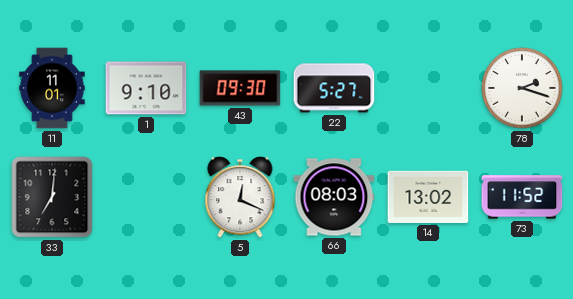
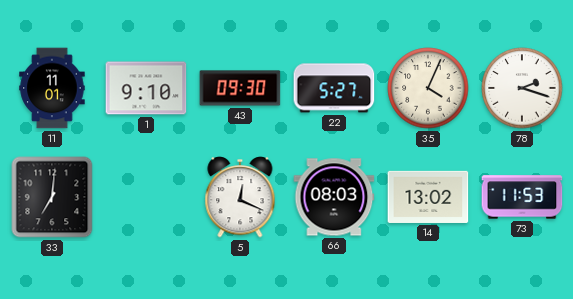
35: none -> 4:04
73: 11:52 -> 11:53
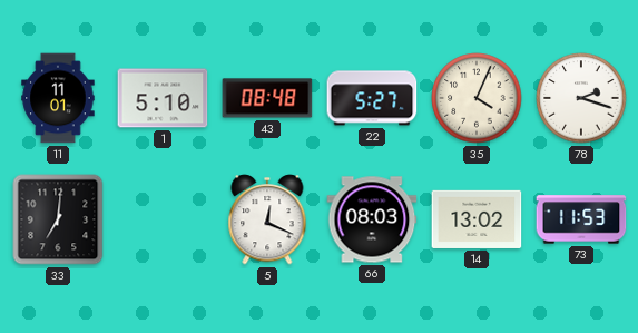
1: 9:10 -> 5:10
43: 09:30 -> 08:48
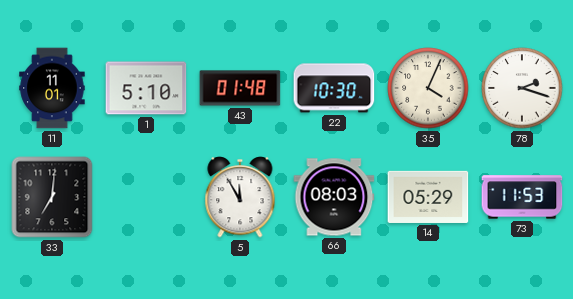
43: 08:48 -> 01:48
22: 5:27 -> 10:30
5: 12:19 -> 11:55
14: 13:02 -> 05:29
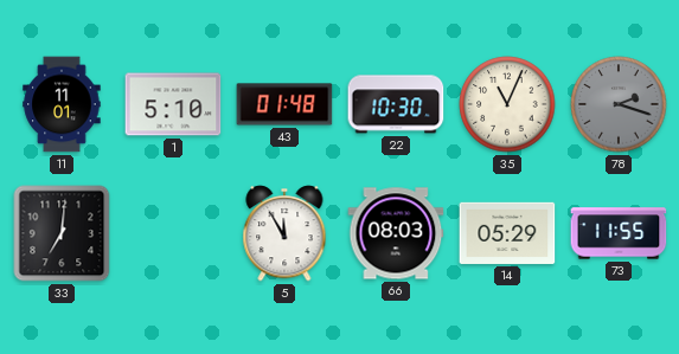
35: 4:04 -> 11:04
78 dial: white -> grey
73: 11:53 -> 11:55
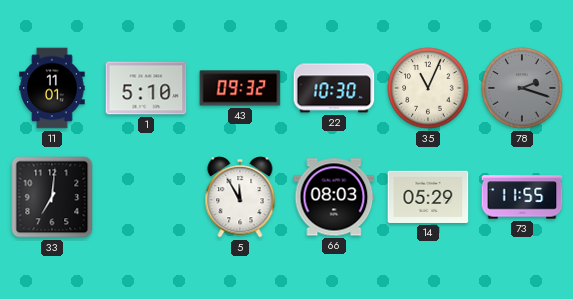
43: 01:48 -> 09:32
